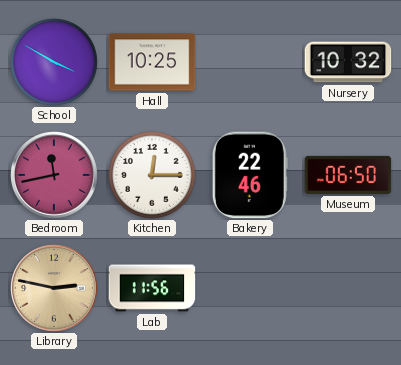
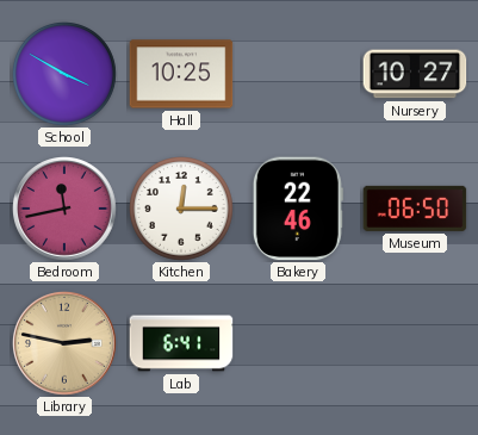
Nursery: 10:32 -> 10:27
Lab: 11:56 -> 6:41
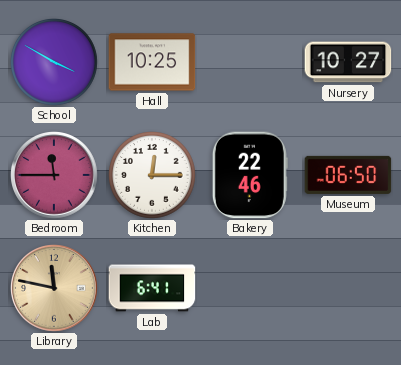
Bedroom: 11:43 -> 11:45
Library: 2:47 -> 11:47
